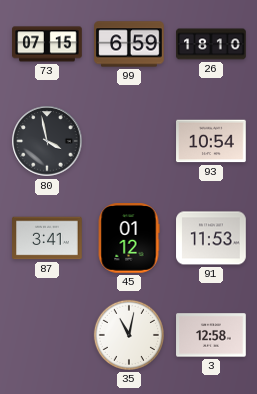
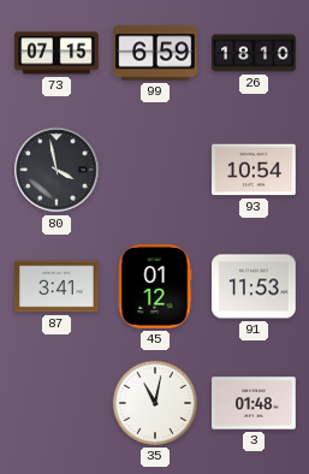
3: 12:58 -> 01:48
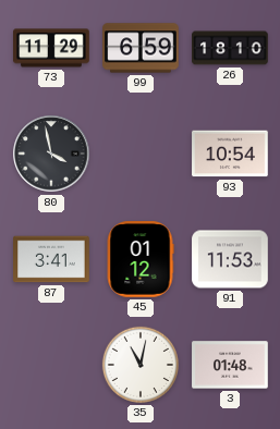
73: 07:15 -> 11:29
